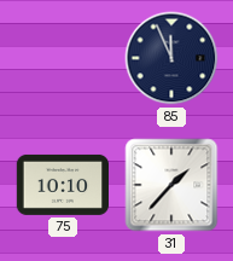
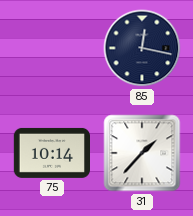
85: 11:56 -> 12:17
75: 10:10 -> 10:14
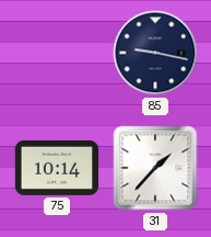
85: 12:17 -> 9:17
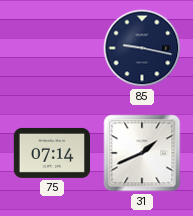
75: 10:14 -> 07:14
31: 1:37 -> 1:41
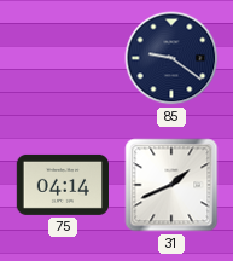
85: 9:17 -> 9:21
75: 07:14 -> 04:14
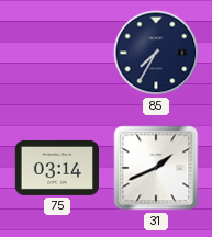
85: 9:21 -> 7:35
75: 04:14 -> 03:14
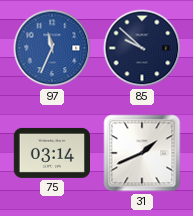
97: none -> 11:34
85: 7:35 -> 9:52
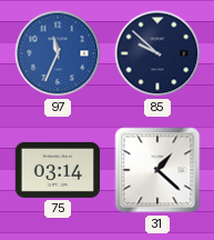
31: 1:41 -> 1:22
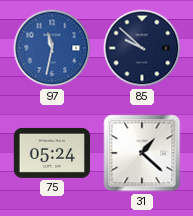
97: 11:34 -> 11:32
75: 03:14 -> 05:24
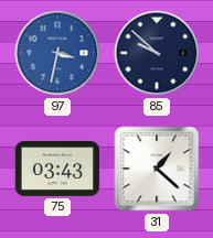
97: 11:32 -> 3:32
75: 05:24 -> 03:43
